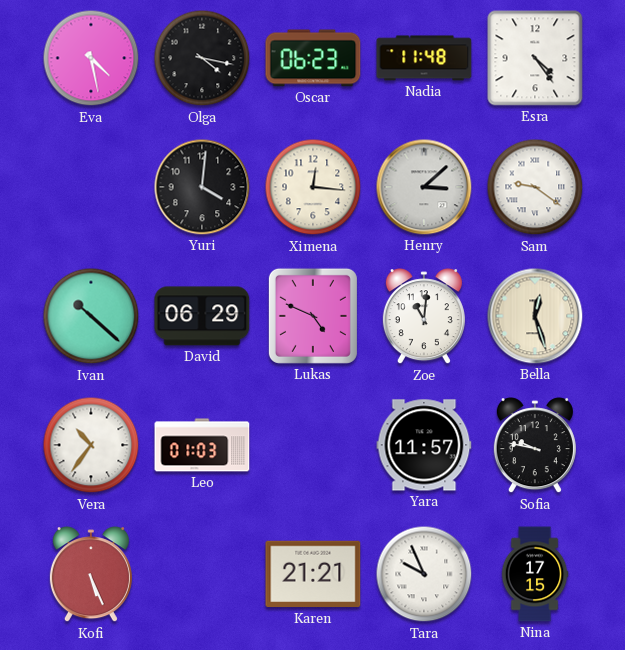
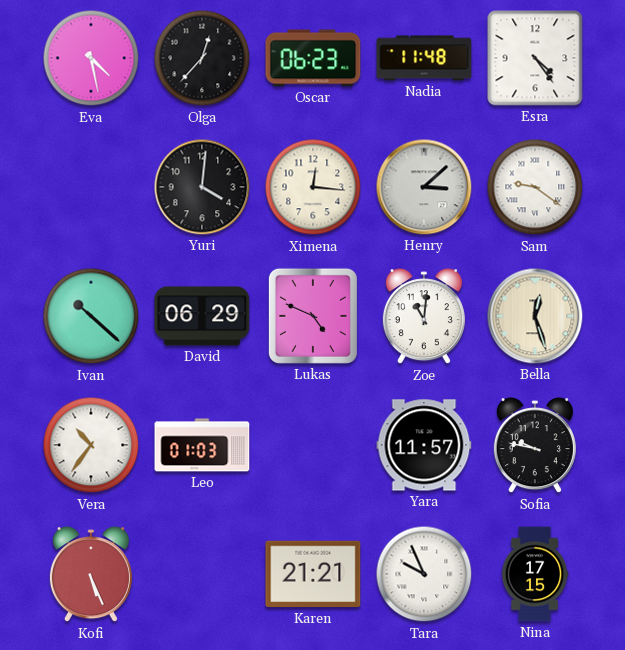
Olga: 4:17 -> 12:37
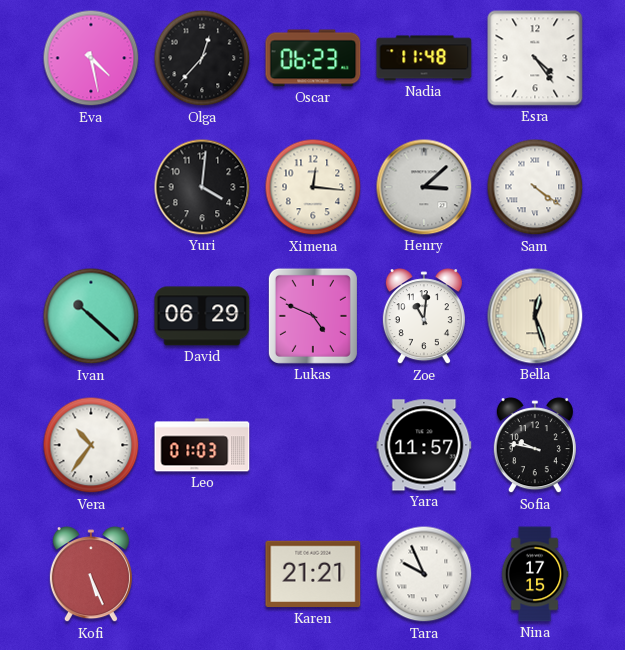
Sam: 9:21 -> 4:21
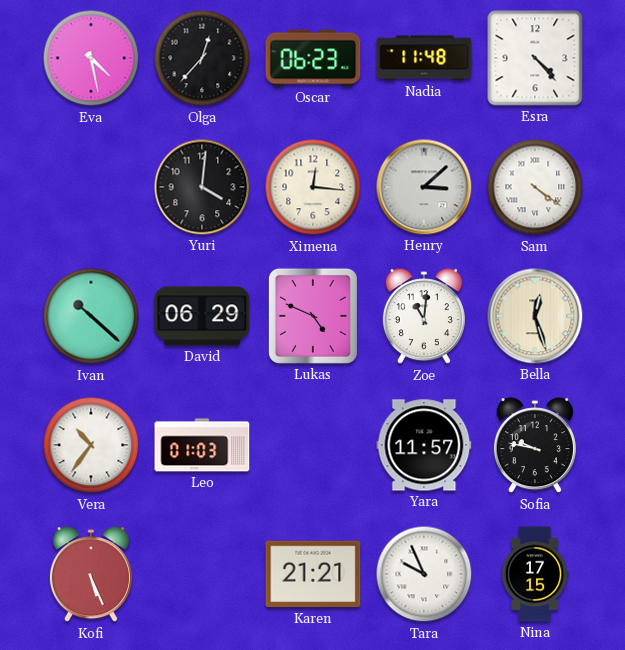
Esra: 4:24 -> 4:23
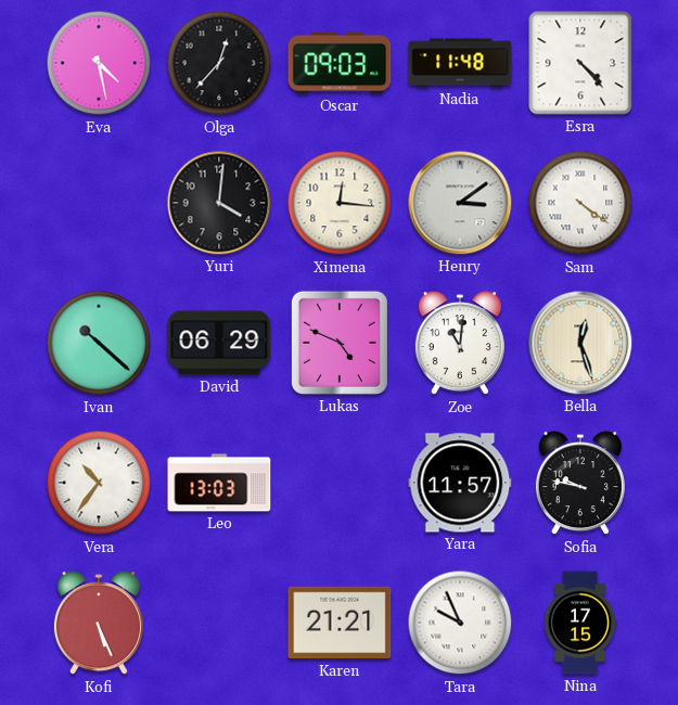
Oscar: 06:23 -> 09:03
Henry: 3:08 -> 3:09
Leo: 01:03 -> 13:03
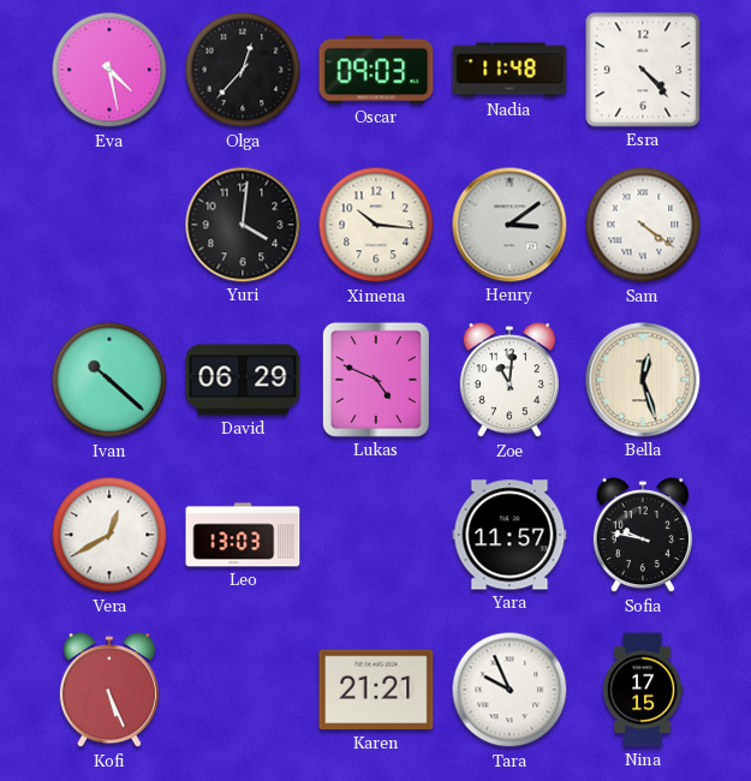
Ximena: 12:16 -> 10:16
Vera: 10:36 -> 12:40
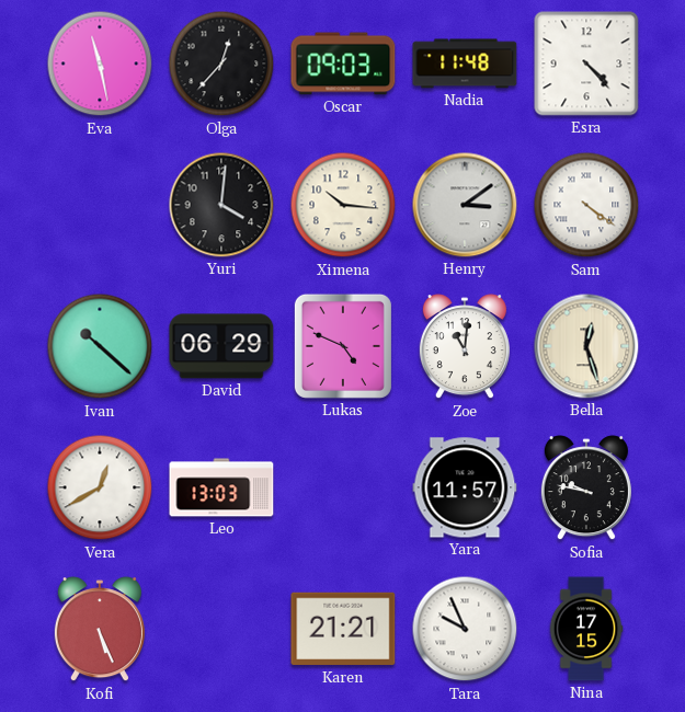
Eva: 4:28 -> 11:28
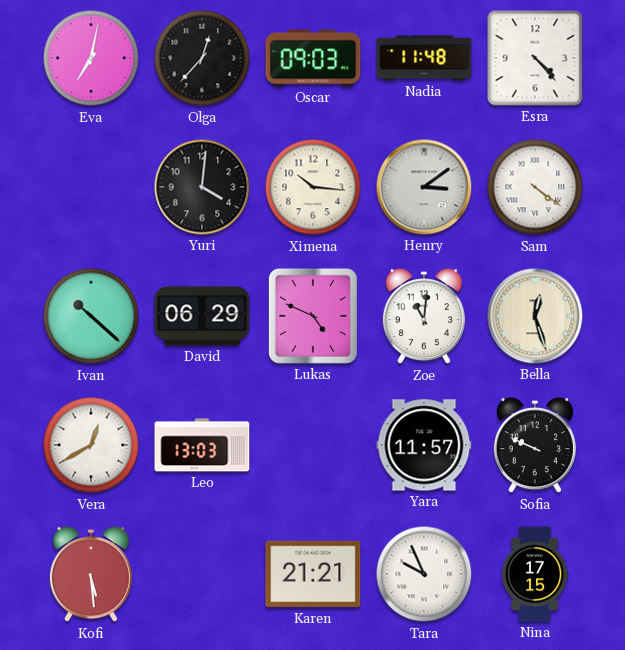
Eva: 11:28 -> 7:02
Sofia: 9:47 -> 9:49
Kofi: 5:26 -> 5:29
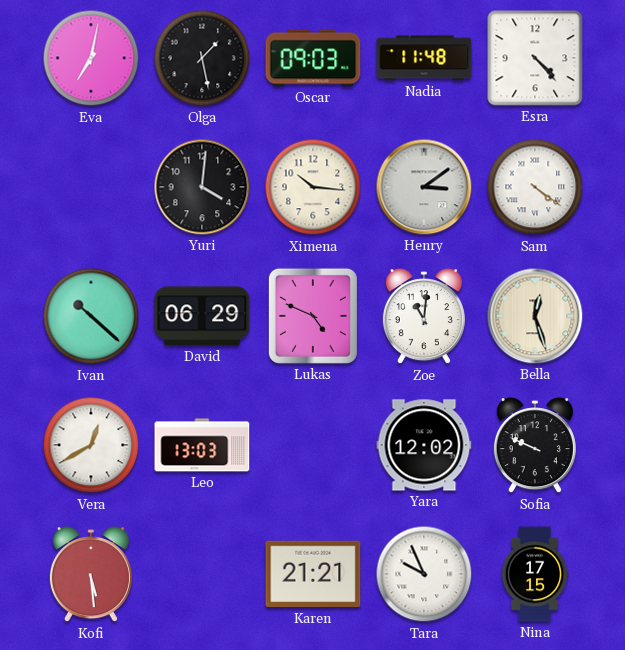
Olga: 12:37 -> 1:28
Yara: 11:57 -> 12:02
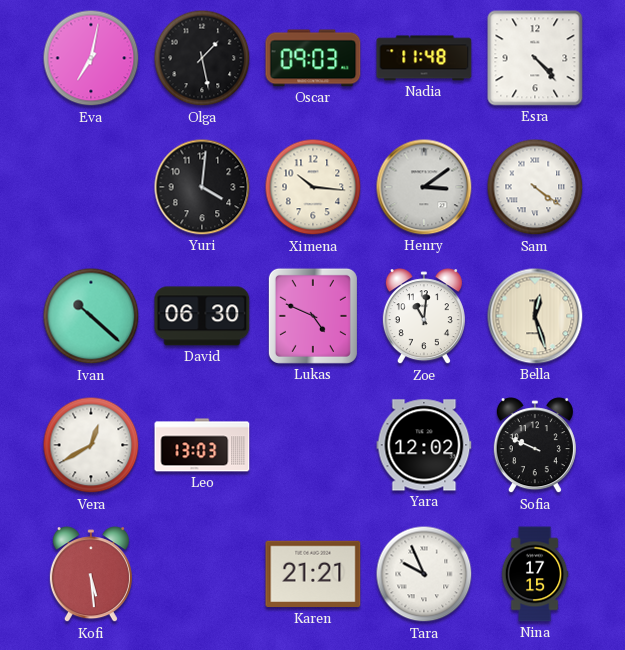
David: 06:29 -> 06:30
